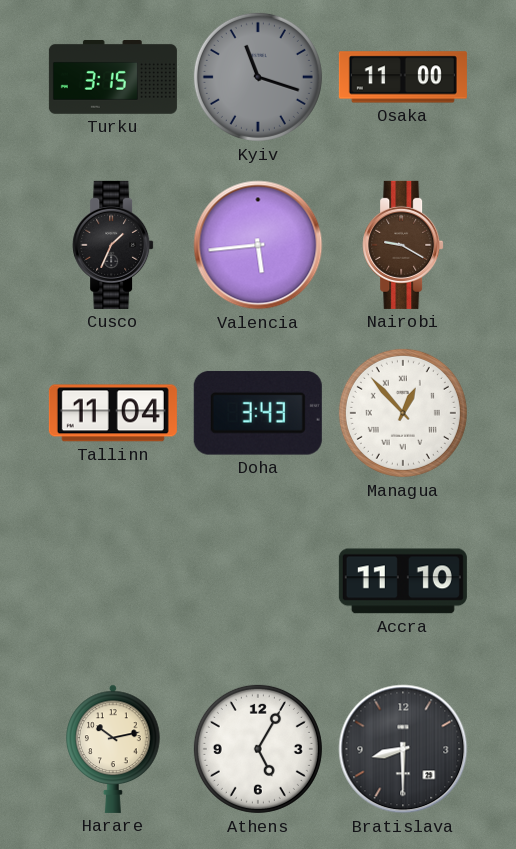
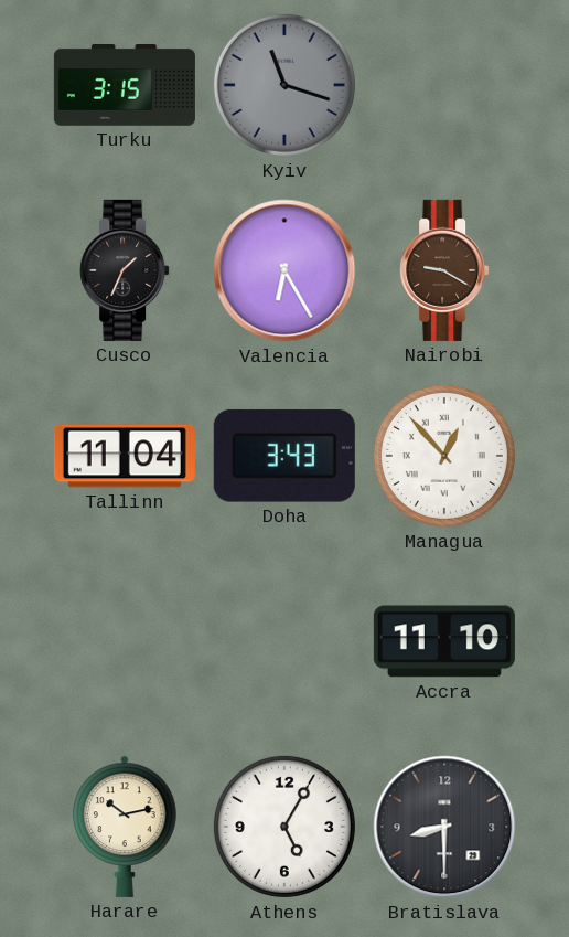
Osaka: 11:00 -> none
Valencia: 5:44 -> 6:25
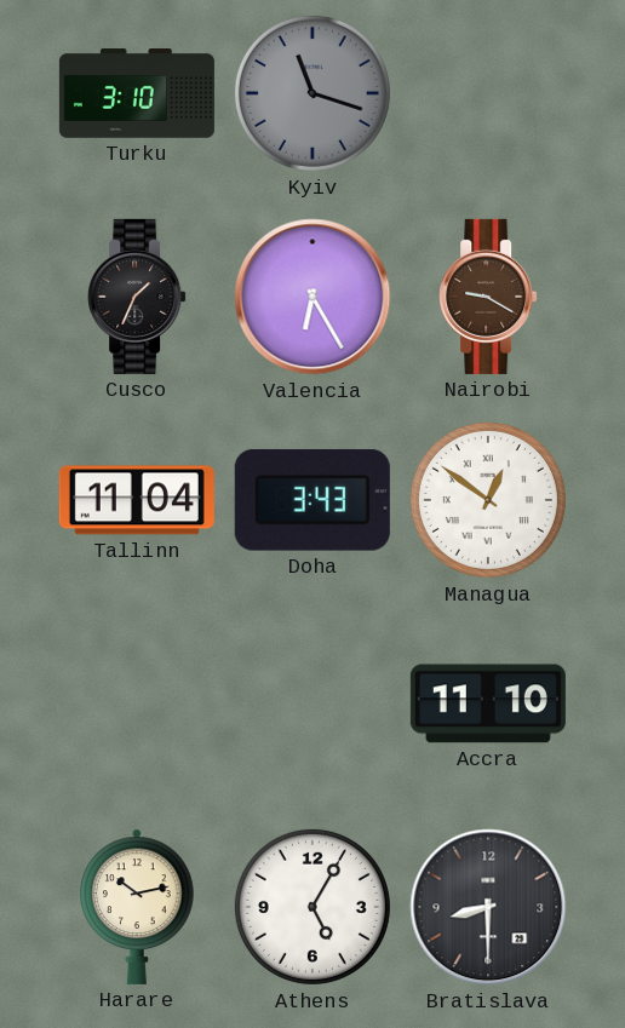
Turku: 3:15 -> 3:10
Managua: 12:53 -> 12:51
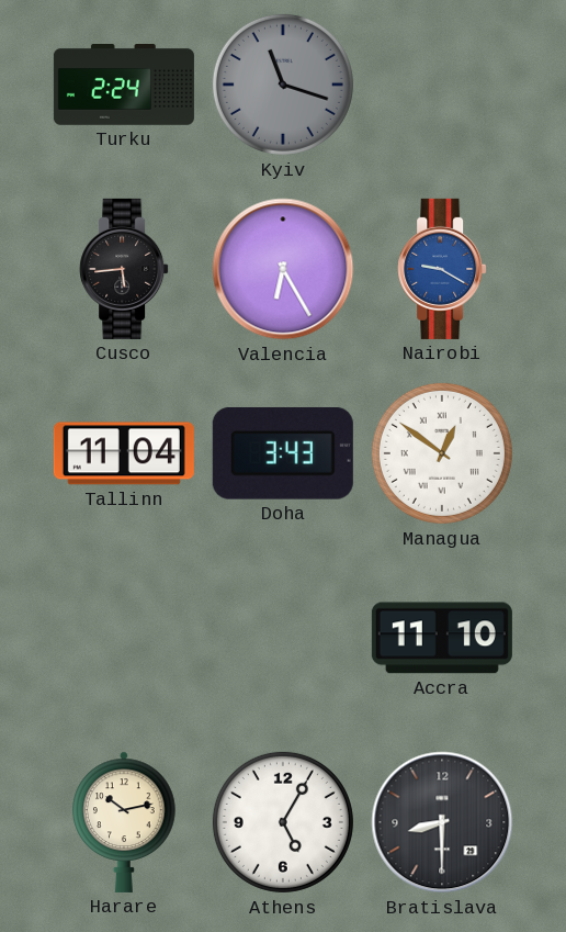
Turku: 3:10 -> 2:24
Cusco: 1:34 -> 5:44
Nairobi dial: brown -> blue
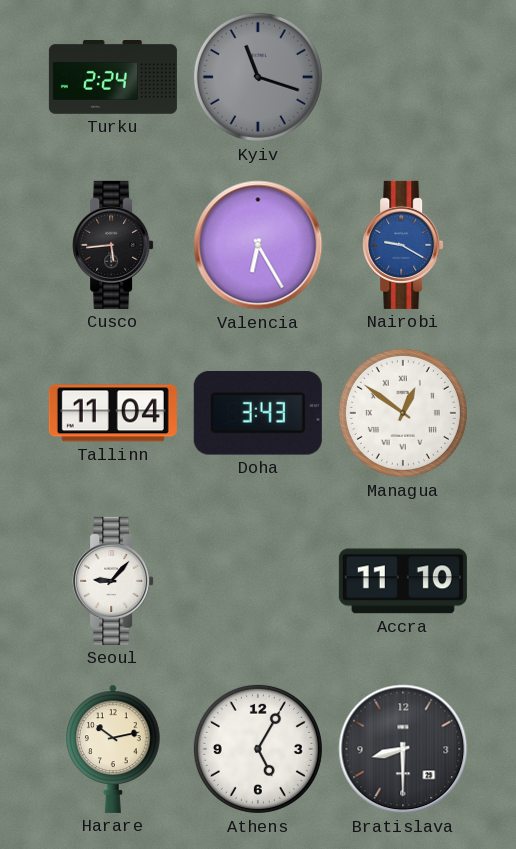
Seoul: none -> 9:07
